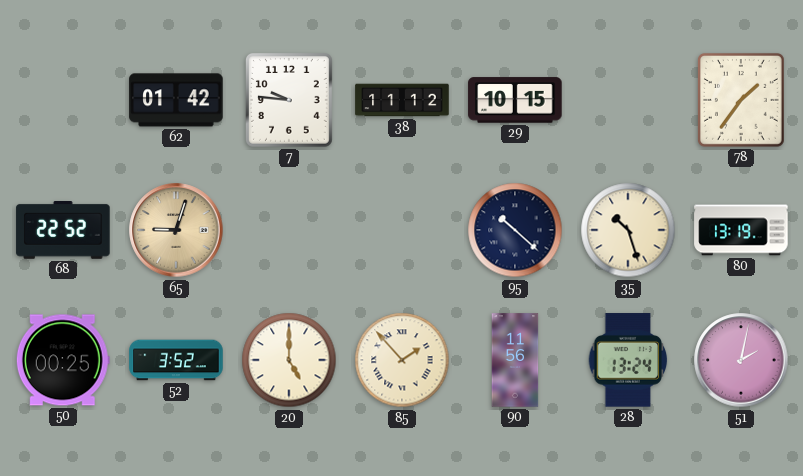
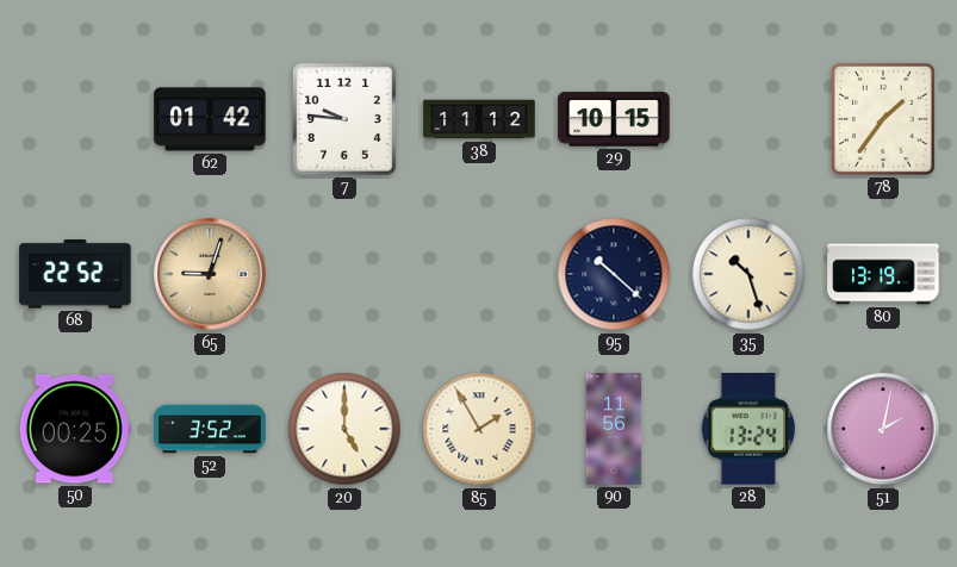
85: 1:53 -> 1:55
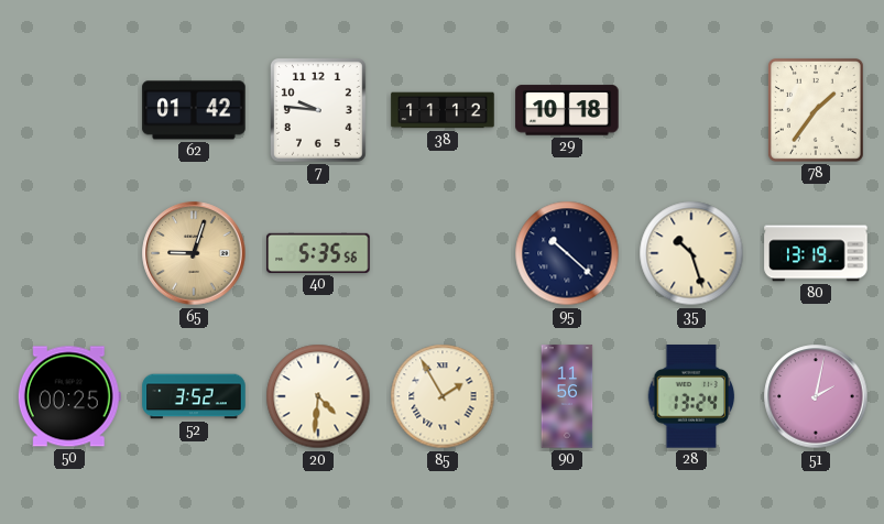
29: 10:15 -> 10:18
68: 22:52 -> none
40: none -> 5:35
20: 5:00 -> 4:31
